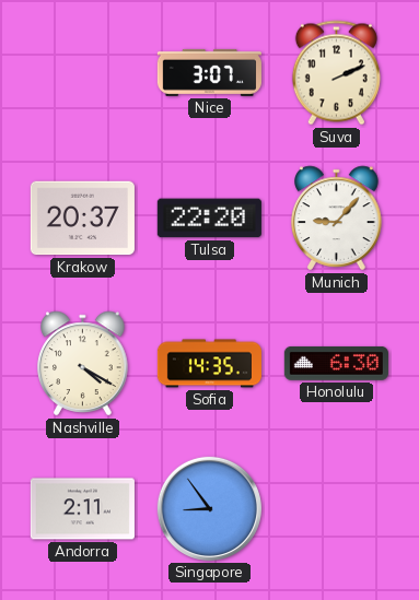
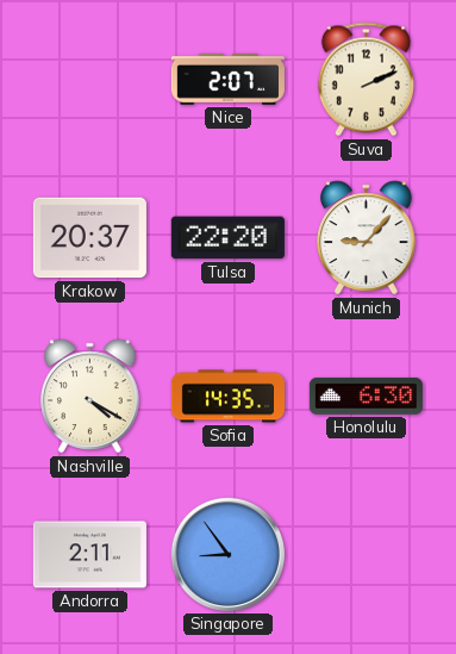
Nice: 3:07 -> 2:07
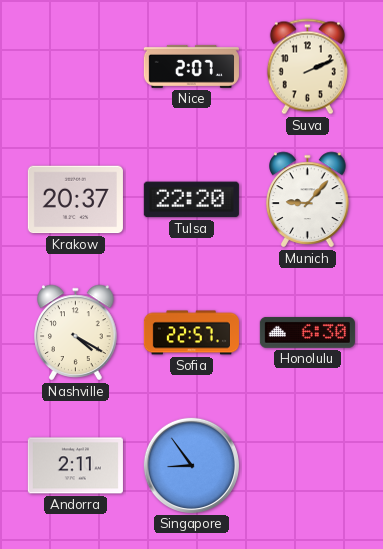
Sofia: 14:35 -> 22:57
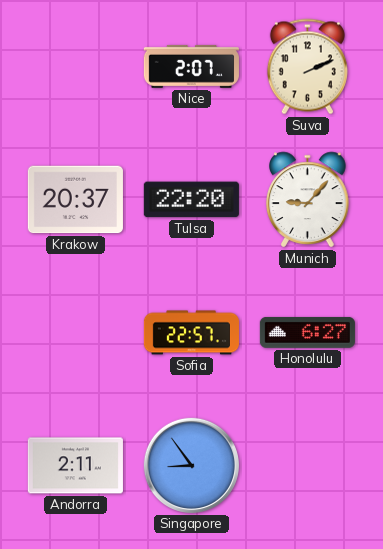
Nashville: 4:20 -> none
Honolulu: 6:30 -> 6:27
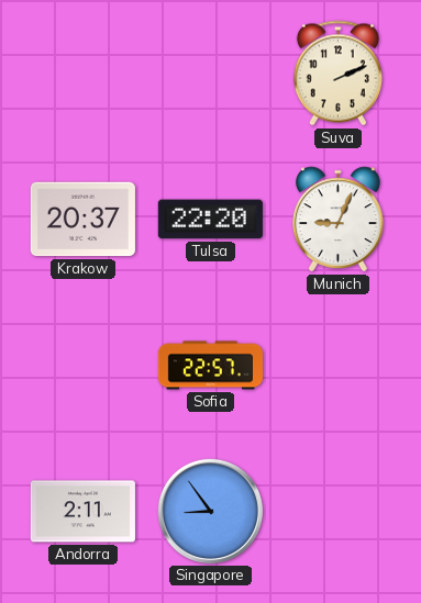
Nice: 2:07 -> none
Munich: 9:07 -> 9:04
Honolulu: 6:27 -> none
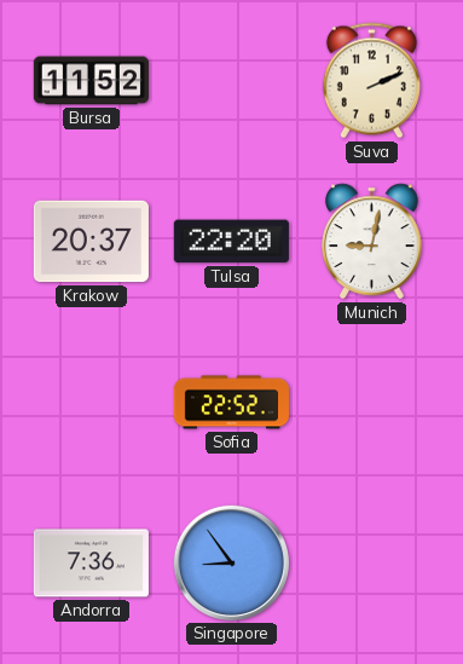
Bursa: none -> 11:52
Munich: 9:04 -> 9:02
Sofia: 22:57 -> 22:52
Andorra: 2:11 -> 7:36
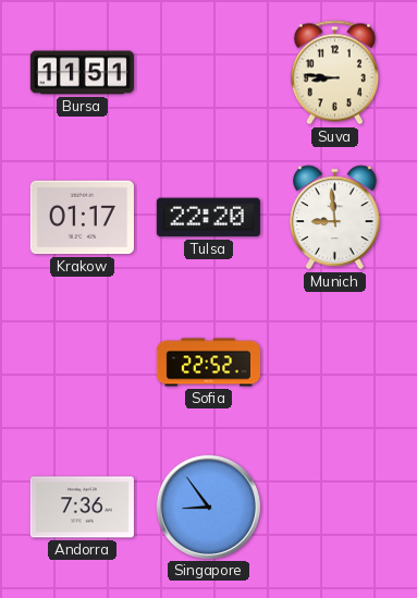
Bursa: 11:52 -> 11:51
Suva: 2:11 -> 8:46
Krakow: 20:37 -> 01:17
Munich: 9:02 -> 8:59
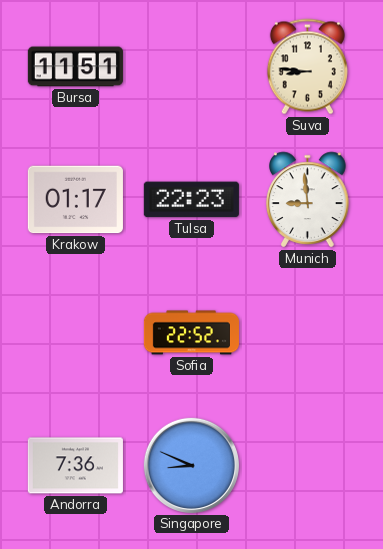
Tulsa: 22:20 -> 22:23
Singapore: 8:54 -> 8:49
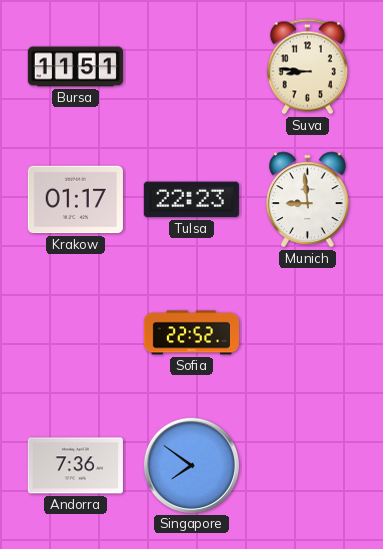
Singapore: 8:49 -> 7:51
